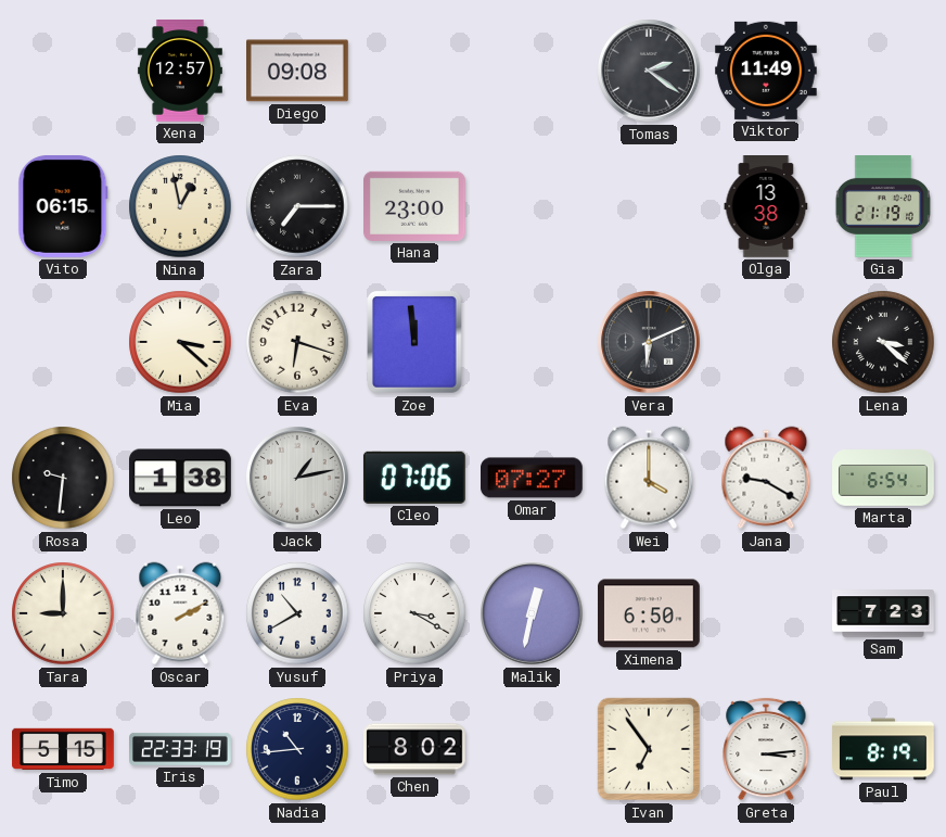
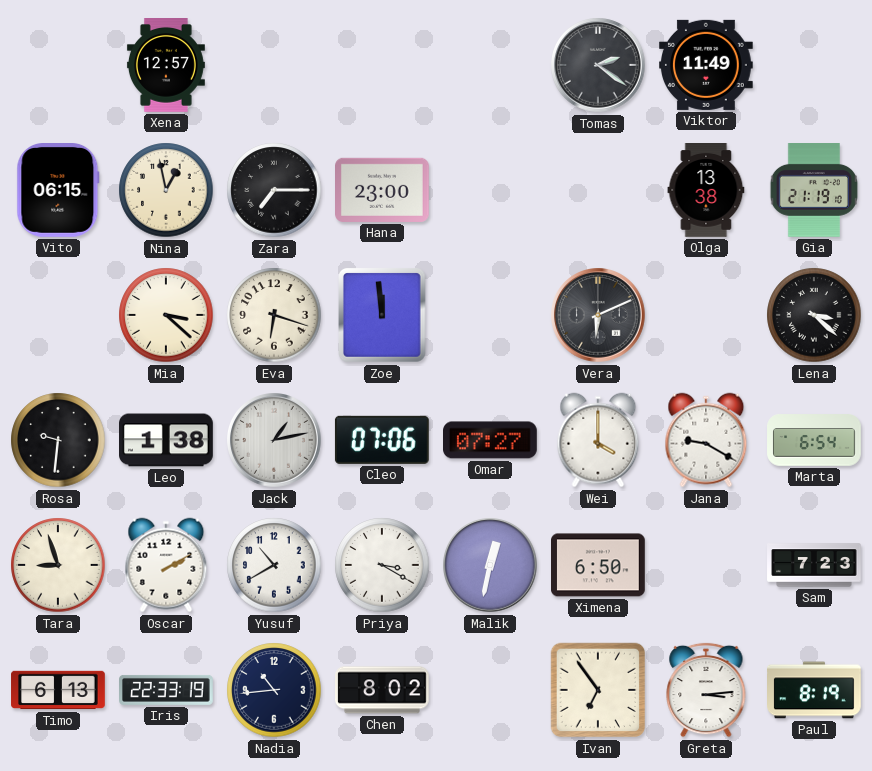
Diego: 09:08 -> none
Tara: 9:00 -> 8:57
Timo: 5:15 -> 6:13
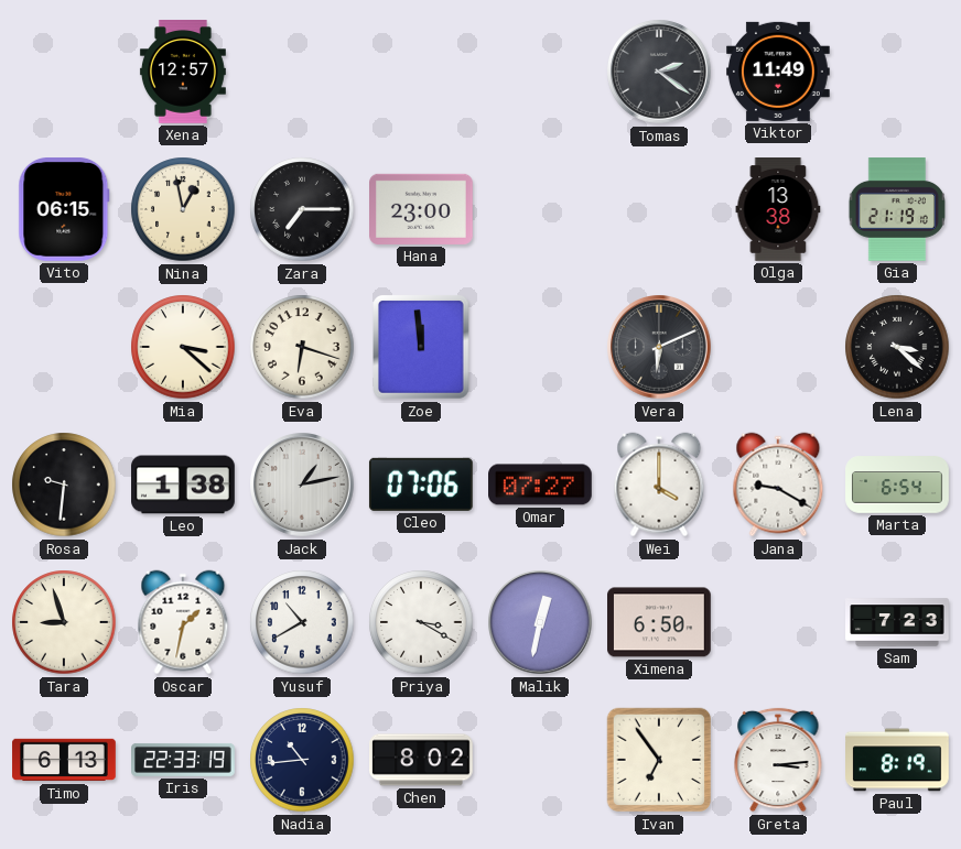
Oscar: 2:10 -> 1:32
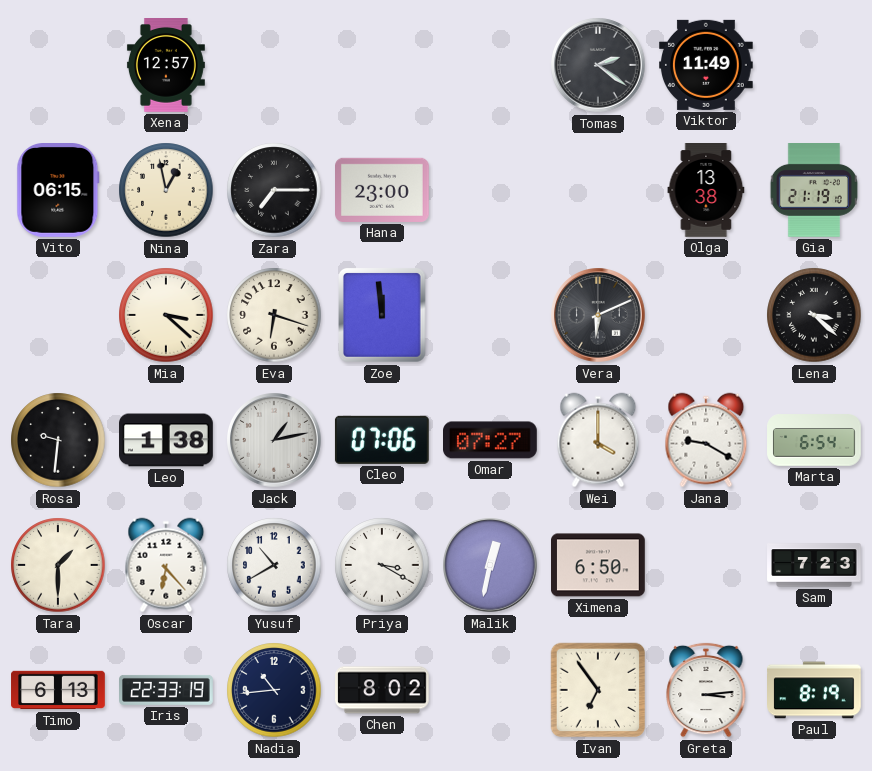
Tara: 8:57 -> 1:30
Oscar: 1:32 -> 6:23
